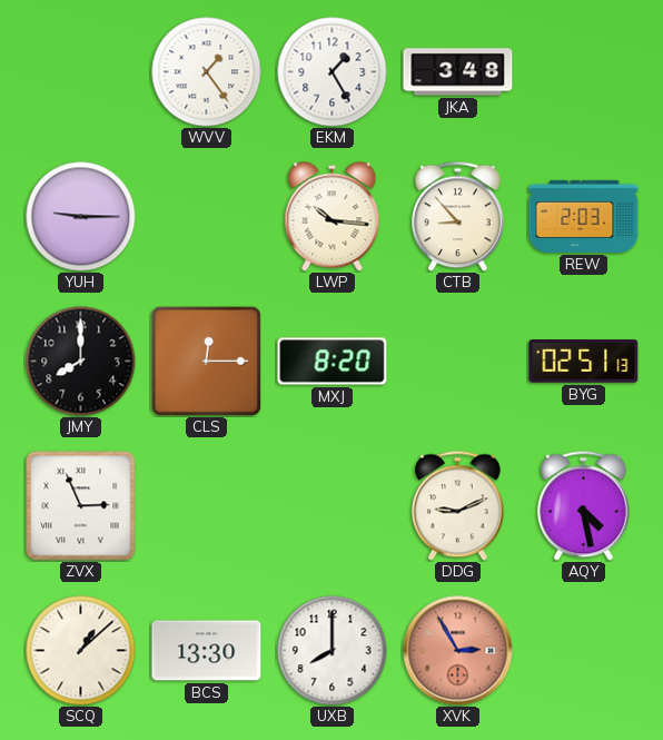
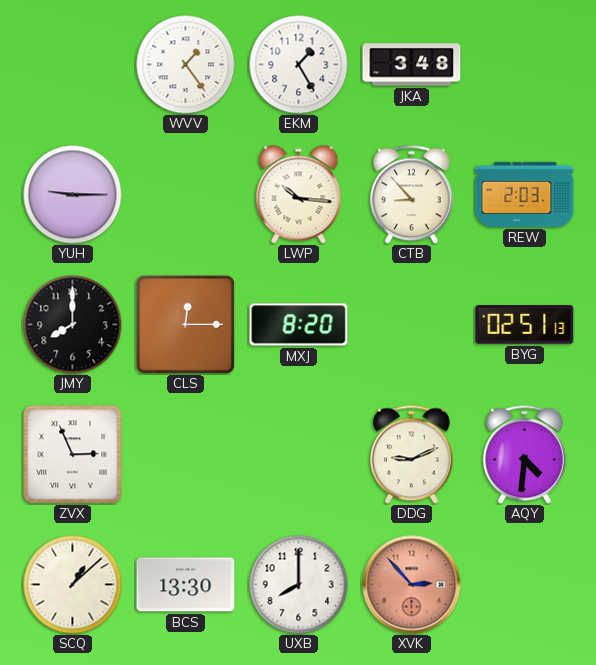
AQY: 4:28 -> 4:31
XVK: 2:55 -> 2:53
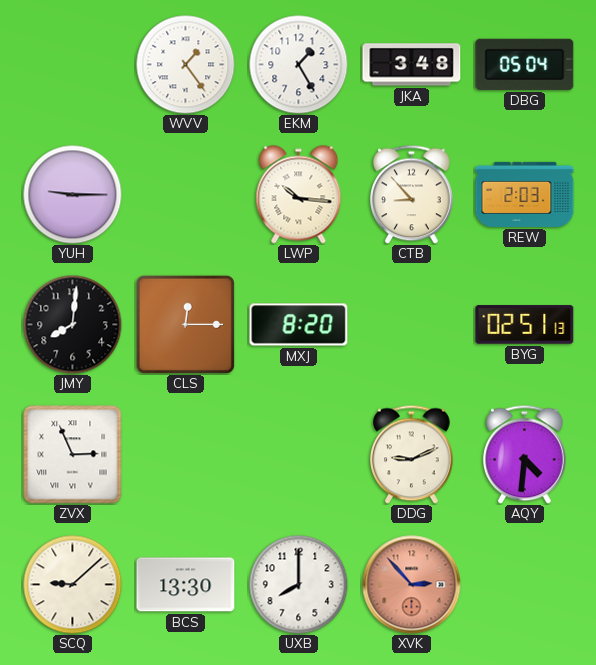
DBG: none -> 05:04
JMY: 8:00 -> 8:01
SCQ: 1:08 -> 9:08
